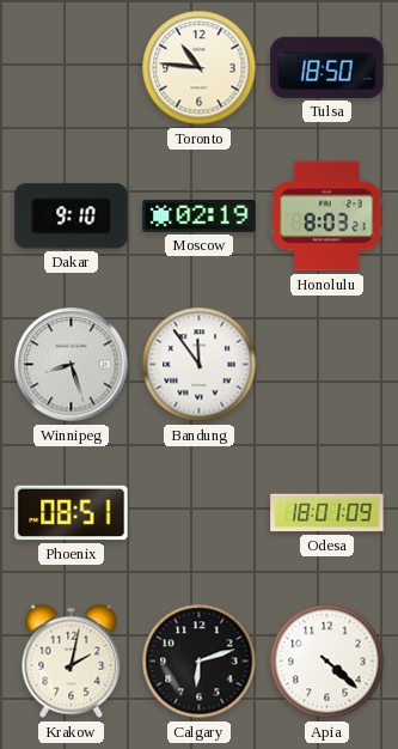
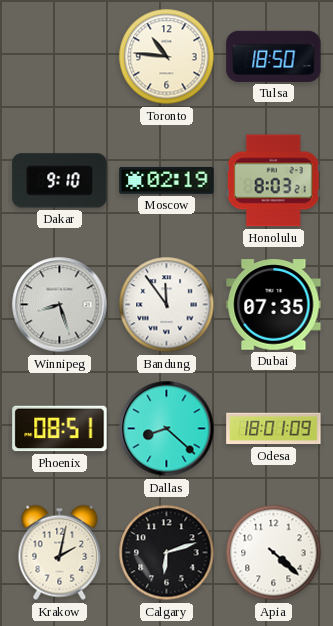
Dubai: none -> 07:35
Dallas: none -> 8:22
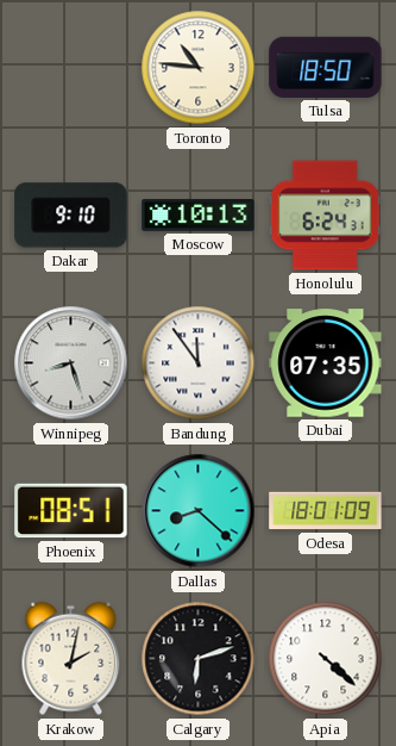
Moscow: 02:19 -> 10:13
Honolulu: 8:03 -> 6:24
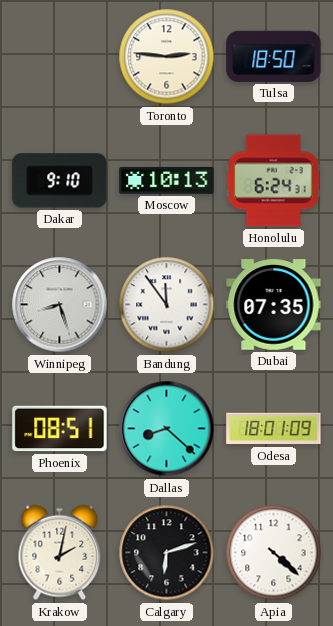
Toronto: 10:46 -> 2:46
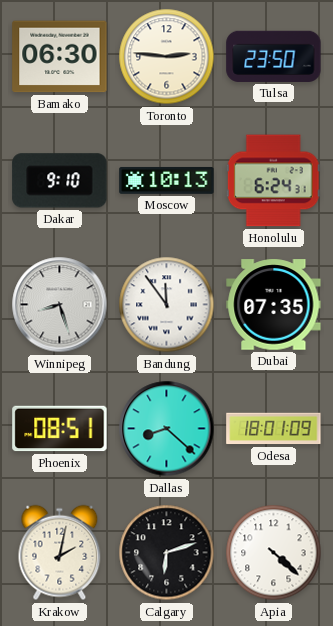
Bamako: none -> 06:30
Tulsa: 18:50 -> 23:50
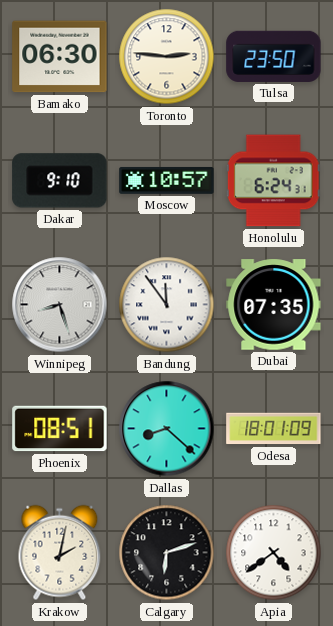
Moscow: 10:13 -> 10:57
Apia: 4:22 -> 4:39
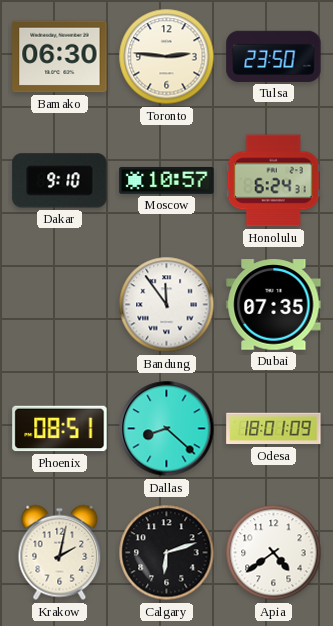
Winnipeg: 8:27 -> none
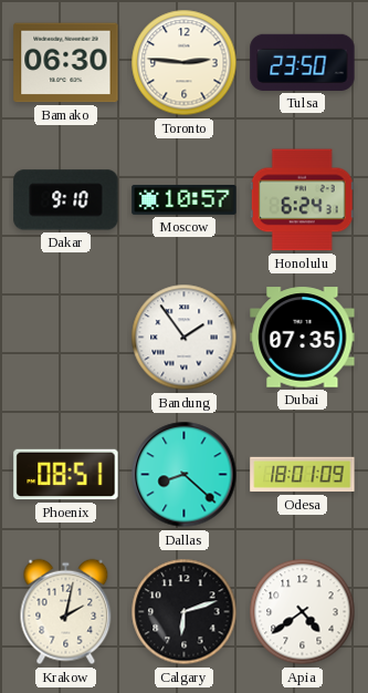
Bandung: 11:54 -> 1:54
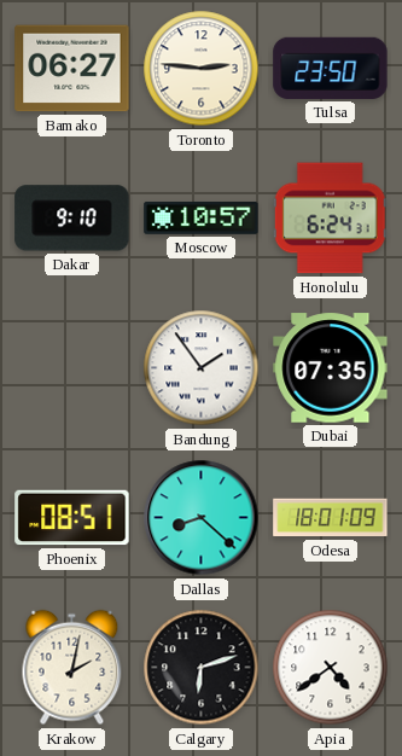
Bamako: 06:30 -> 06:27
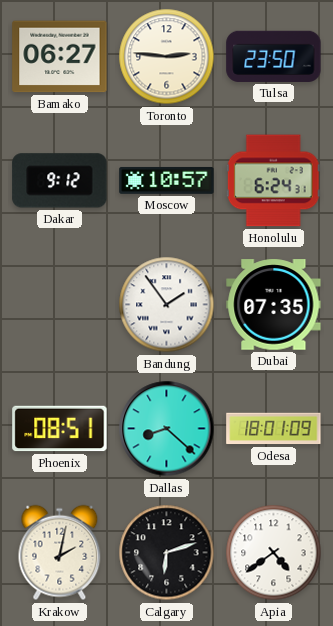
Dakar: 9:10 -> 9:12
